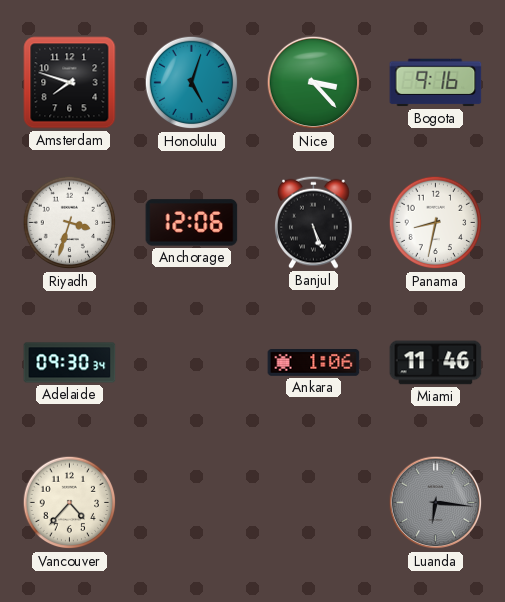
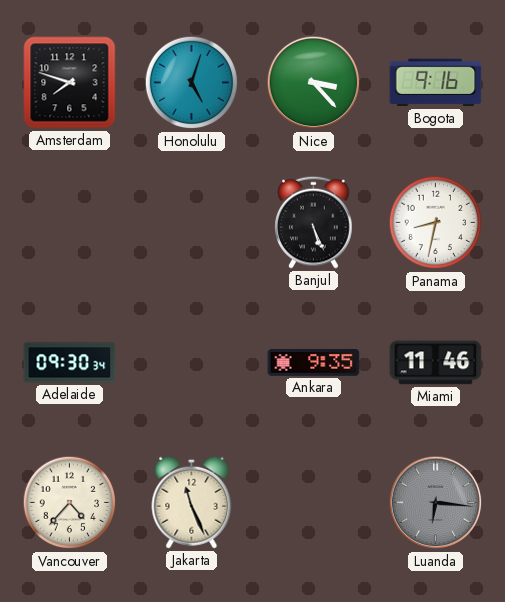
Riyadh: 3:33 -> none
Anchorage: 12:06 -> none
Ankara: 1:06 -> 9:35
Jakarta: none -> 11:26
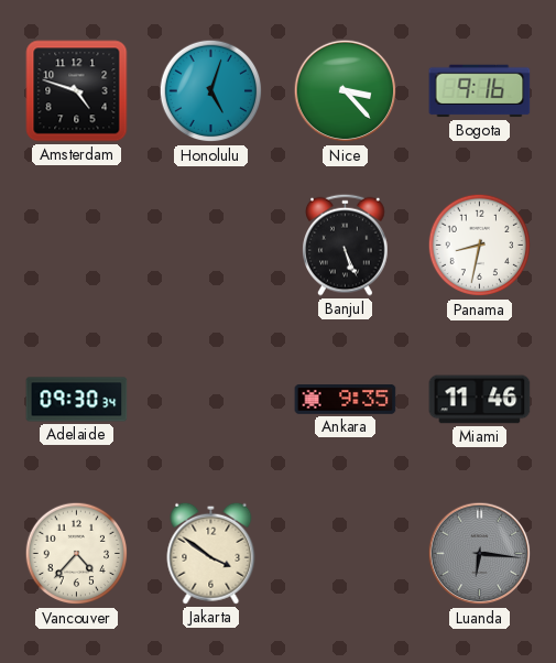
Amsterdam: 7:48 -> 4:48
Jakarta: 11:26 -> 3:51
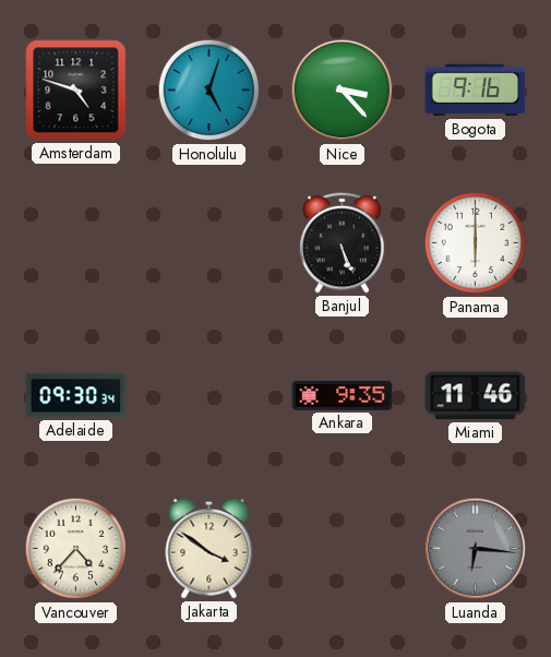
Panama: 8:32 -> 6:00
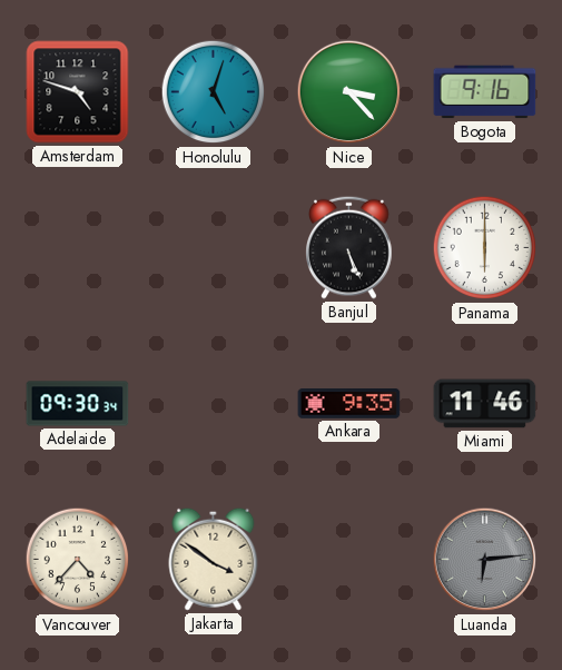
Luanda: 6:16 -> 6:14
